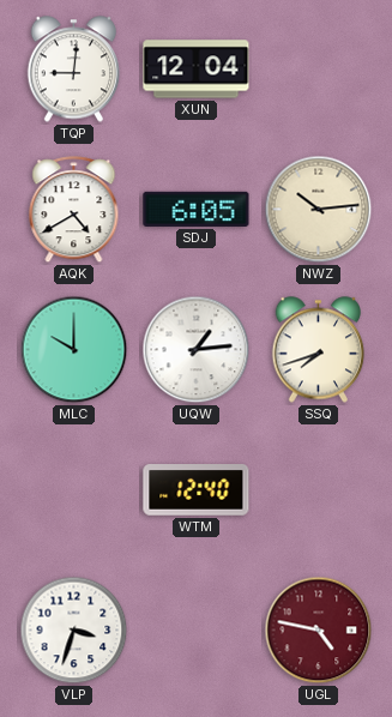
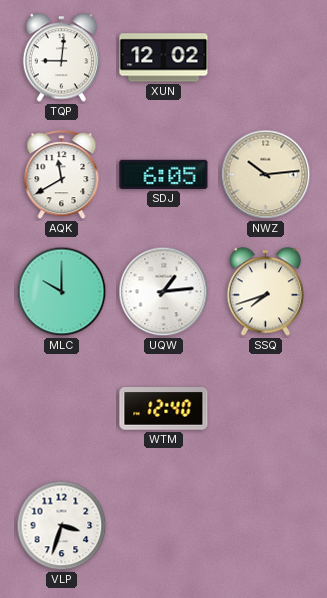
XUN: 12:04 -> 12:02
AQK: 4:40 -> 11:40
UGL: 4:47 -> none
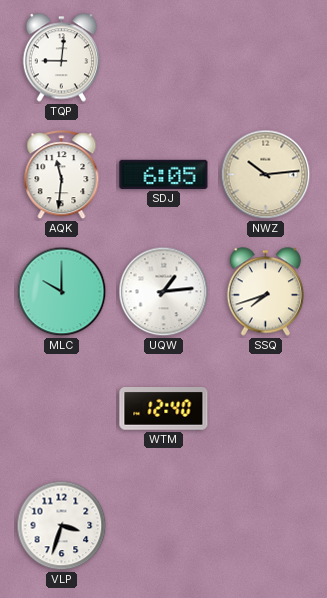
XUN: 12:02 -> none
AQK: 11:40 -> 11:31
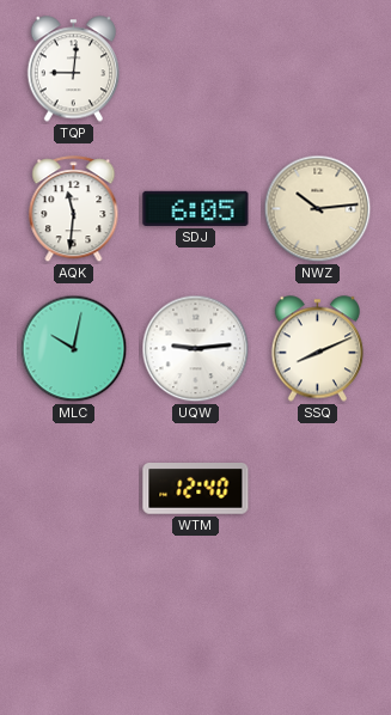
MLC: 10:00 -> 10:02
UQW: 1:14 -> 9:14
SSQ: 7:42 -> 8:11
VLP: 3:33 -> none
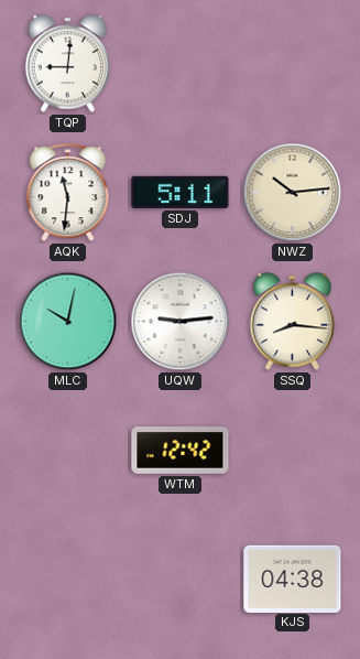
SDJ: 6:05 -> 5:11
SSQ: 8:11 -> 8:16
WTM: 12:40 -> 12:42
KJS: none -> 04:38
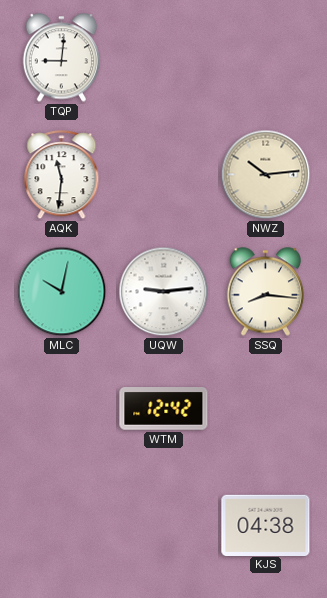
SDJ: 5:11 -> none
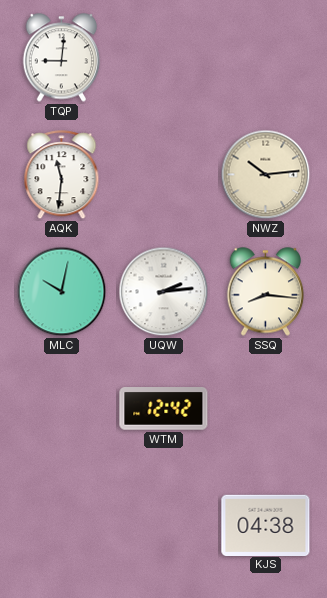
UQW: 9:14 -> 2:14
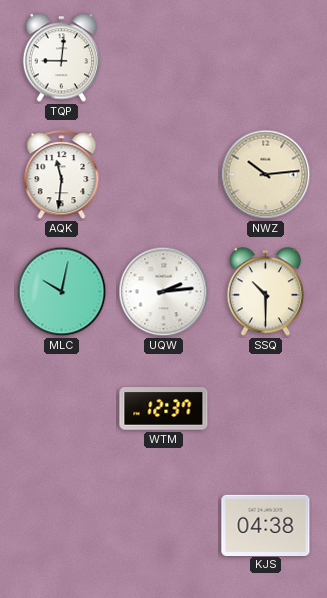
SSQ: 8:16 -> 10:30
WTM: 12:42 -> 12:37
